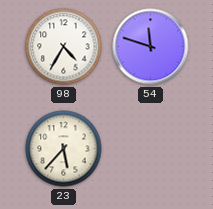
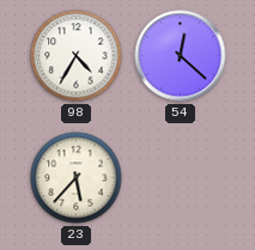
54: 11:48 -> 12:22
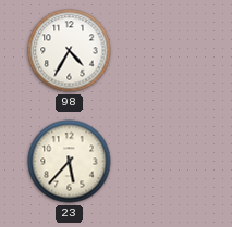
54: 12:22 -> none
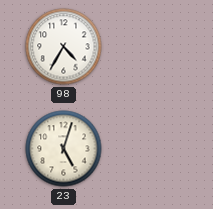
23: 5:37 -> 5:03
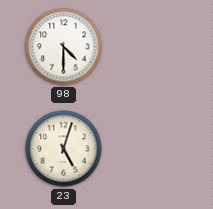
98: 4:35 -> 4:30
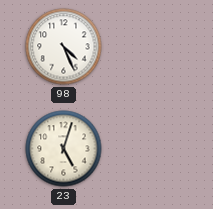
98: 4:30 -> 4:26
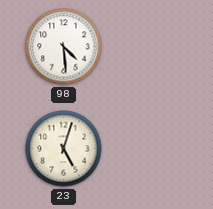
98: 4:26 -> 4:29
